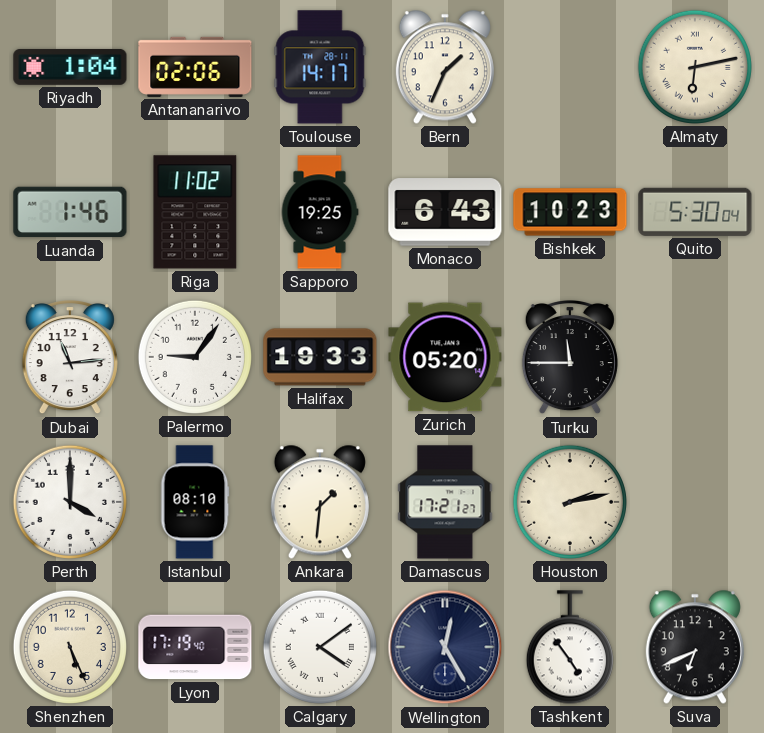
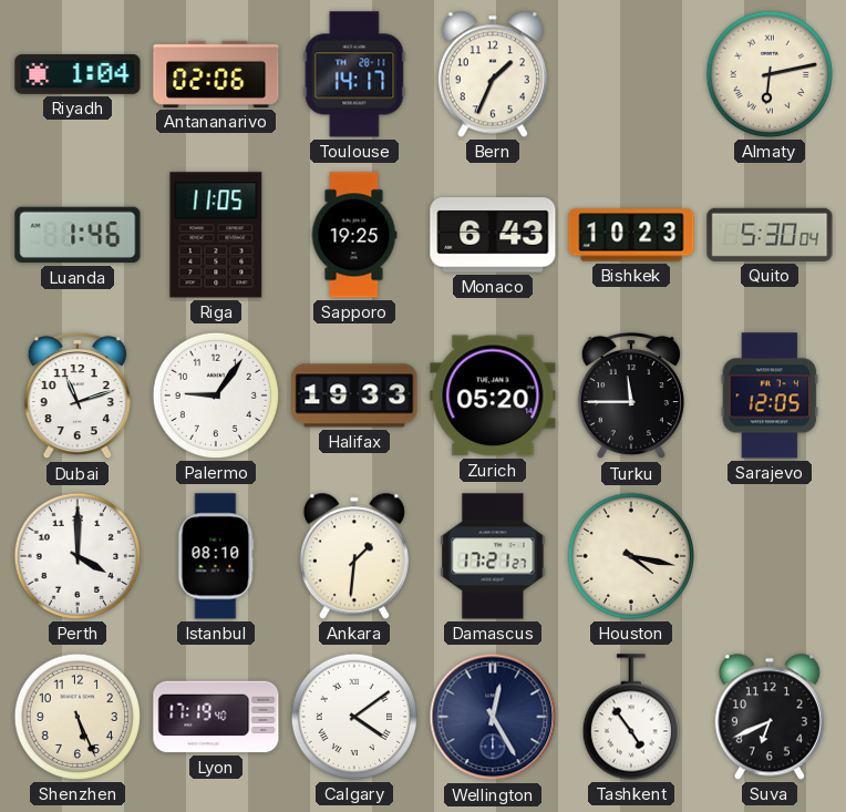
Riga: 11:02 -> 11:05
Dubai: 11:14 -> 11:12
Sarajevo: none -> 12:05
Houston: 2:13 -> 4:17
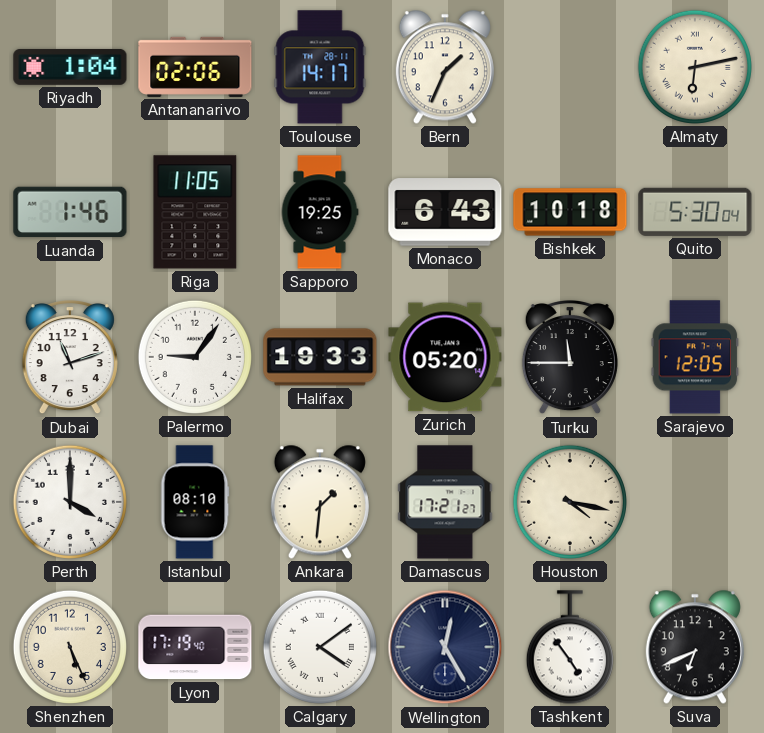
Bishkek: 10:23 -> 10:18
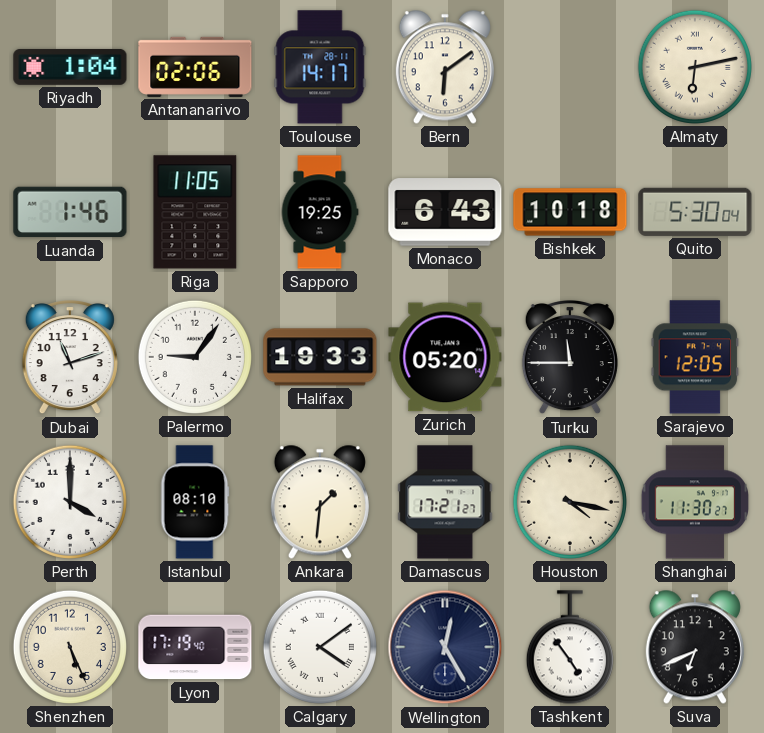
Bern: 1:34 -> 6:09
Shanghai: none -> 11:30
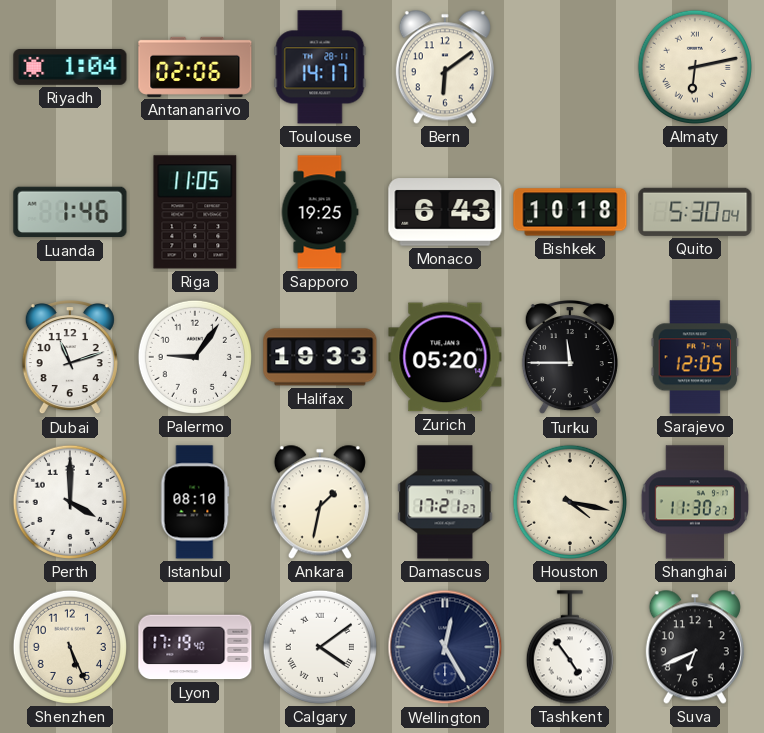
Ankara: 1:31 -> 1:32
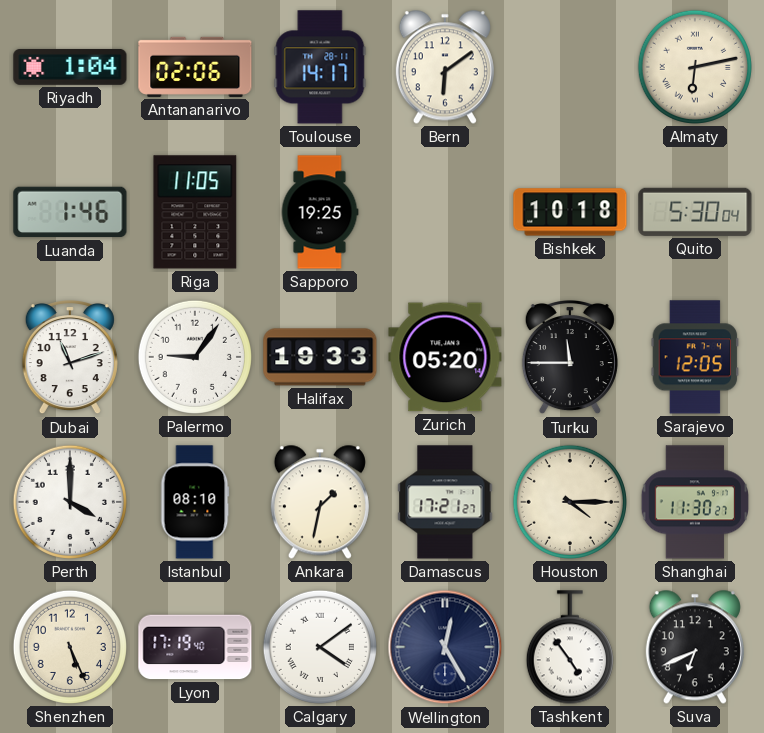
Monaco: 6:43 -> none
Houston: 4:17 -> 4:15
